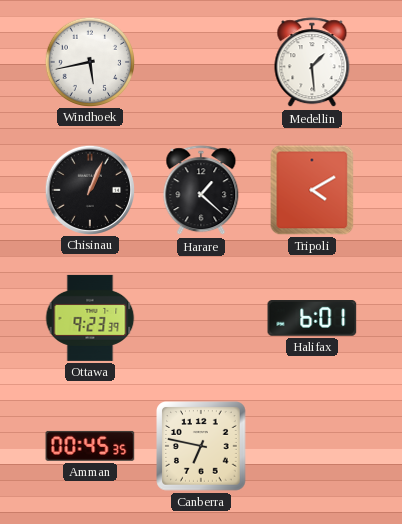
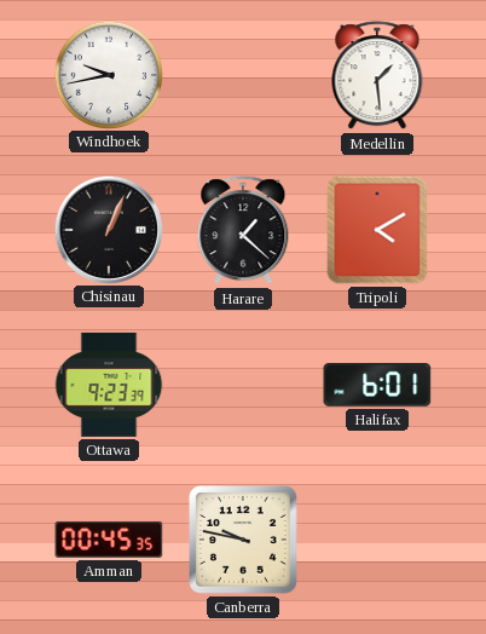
Windhoek: 5:43 -> 9:43
Canberra: 6:47 -> 9:47
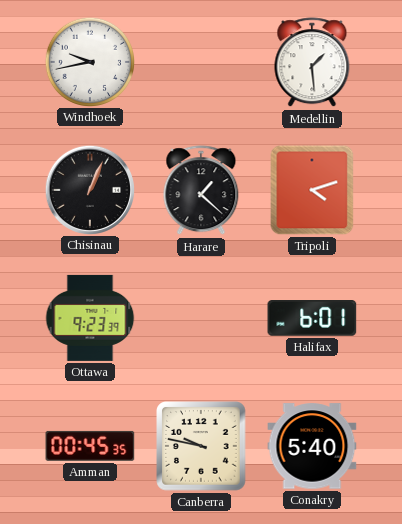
Tripoli: 4:10 -> 4:12
Conakry: none -> 5:40
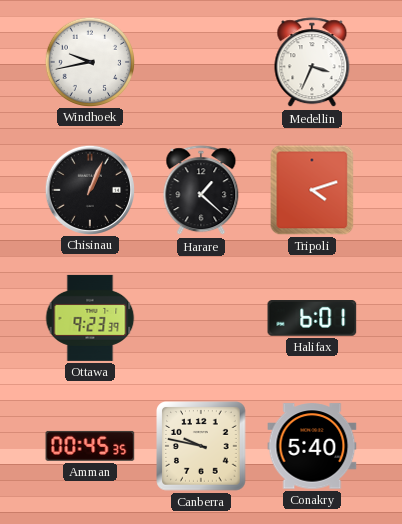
Medellin: 1:29 -> 3:34
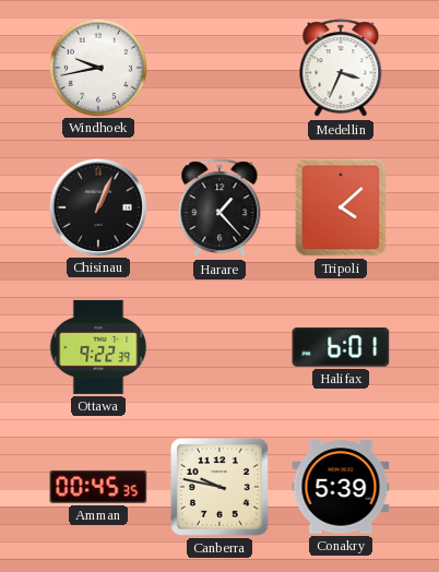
Harare: 1:22 -> 1:23
Tripoli: 4:12 -> 4:08
Ottawa: 9:23 -> 9:22
Conakry: 5:40 -> 5:39
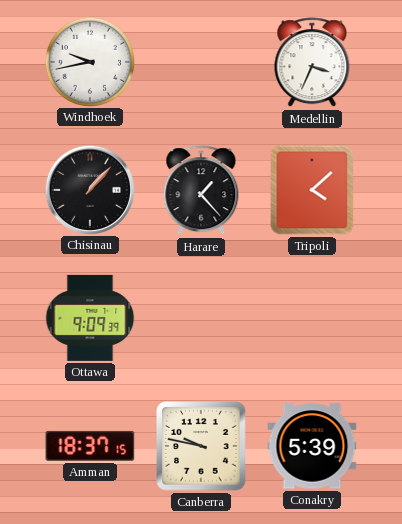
Chisinau: 1:04 -> 1:07
Ottawa: 9:22 -> 9:09
Halifax: 6:01 -> none
Amman: 00:45 -> 18:37
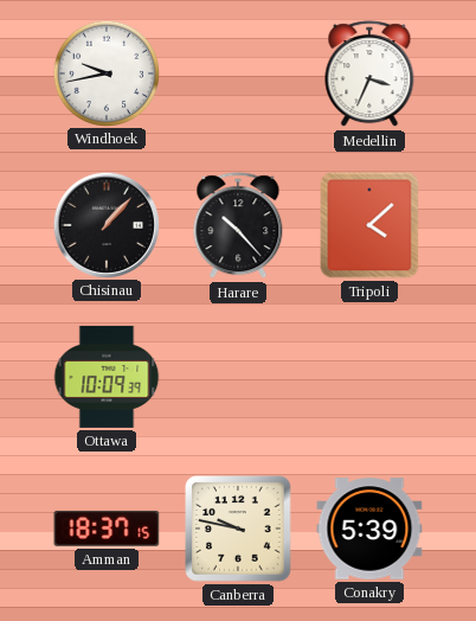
Harare: 1:23 -> 10:23
Ottawa: 9:09 -> 10:09
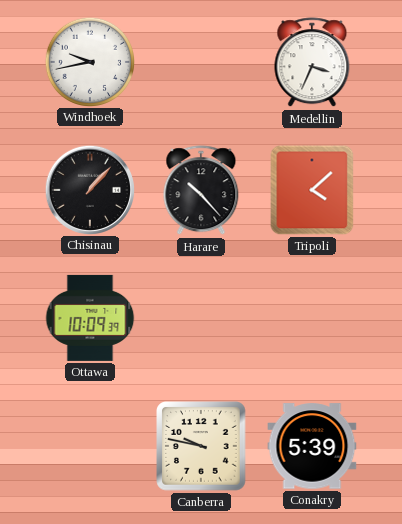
Amman: 18:37 -> none
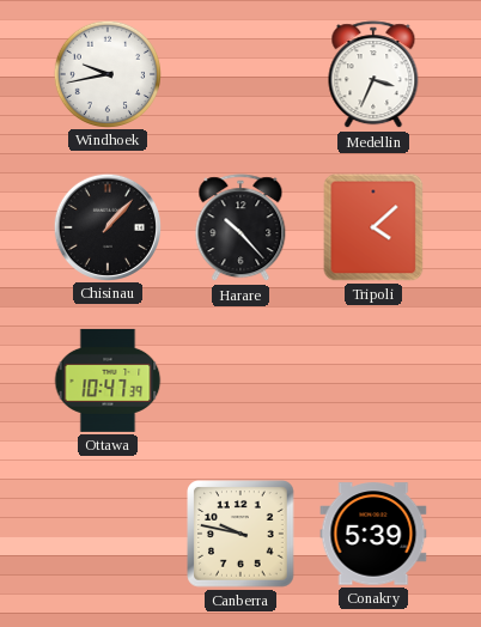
Ottawa: 10:09 -> 10:47
